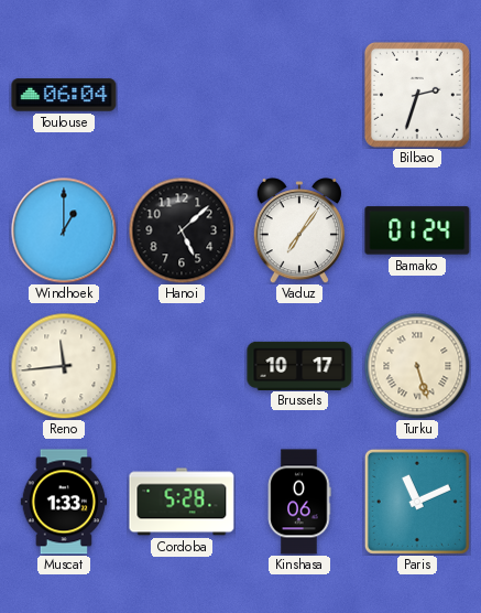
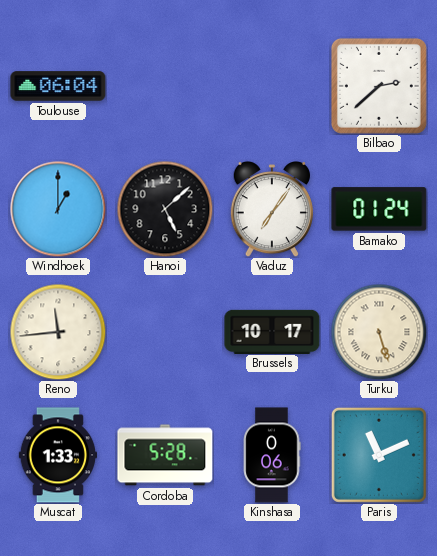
Bilbao: 2:33 -> 2:38
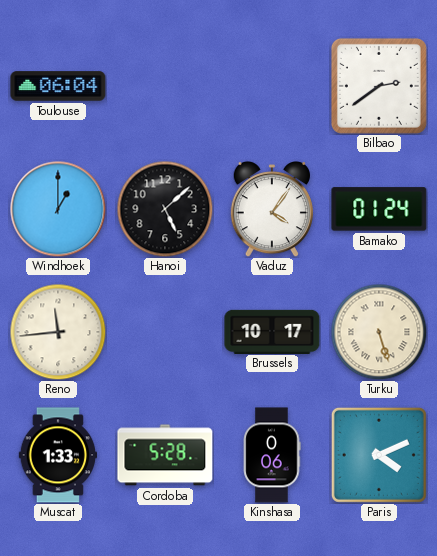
Bilbao: 2:38 -> 2:39
Vaduz: 7:06 -> 4:06
Paris: 11:11 -> 4:11
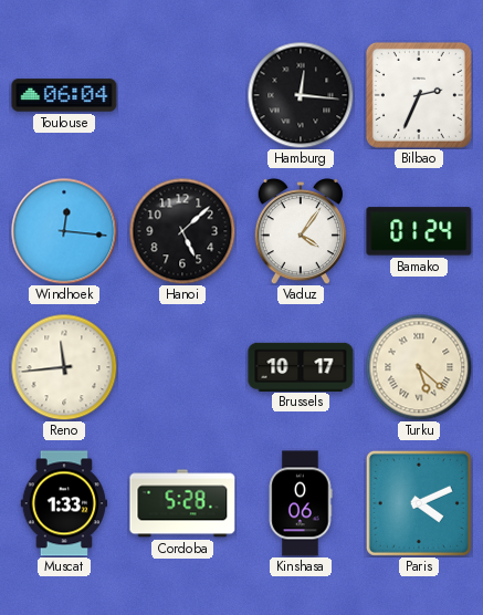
Hamburg: none -> 12:16
Bilbao: 2:39 -> 2:34
Windhoek: 1:00 -> 12:16
Turku: 5:27 -> 5:22
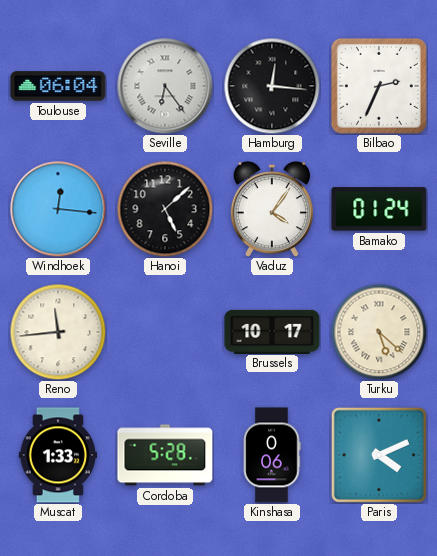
Seville: none -> 6:24
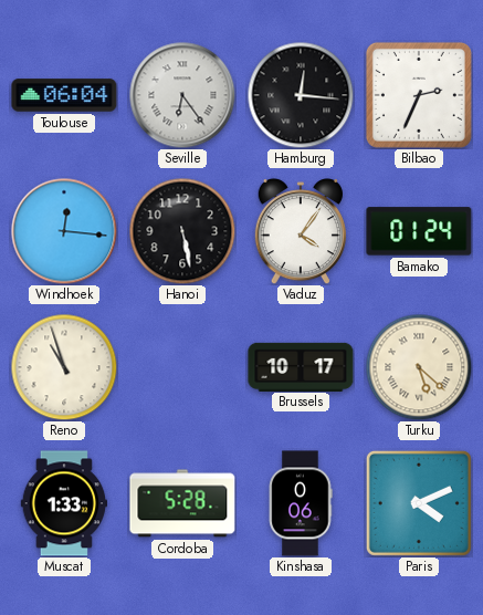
Hanoi: 5:08 -> 5:28
Reno: 11:44 -> 10:57
